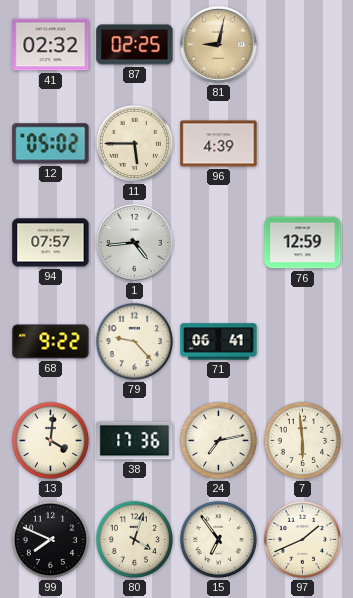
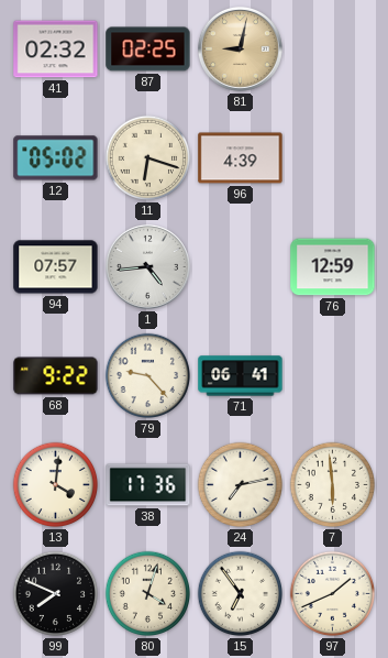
11: 5:45 -> 6:18
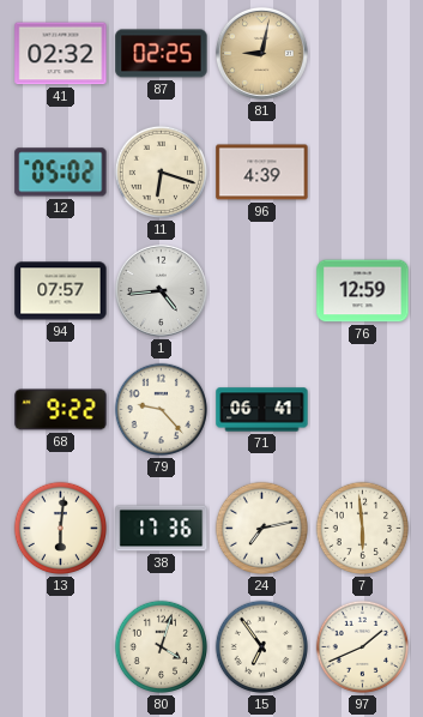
13: 4:01 -> 6:01
99: 7:49 -> none
